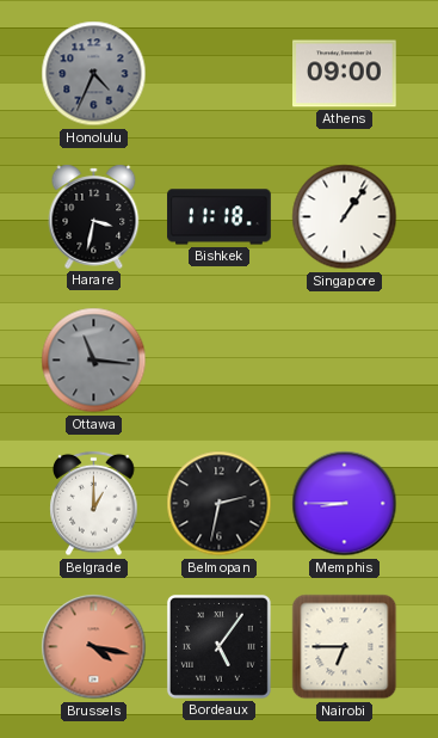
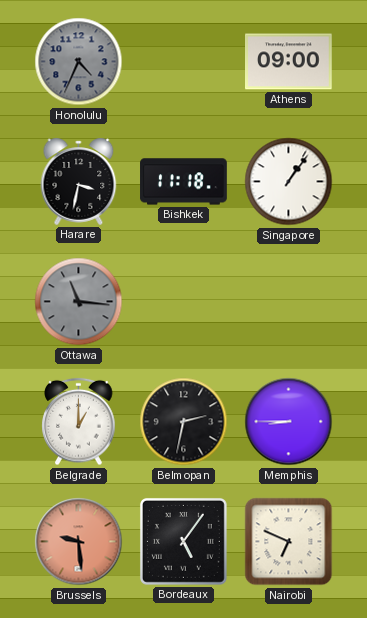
Brussels: 4:17 -> 9:29
Nairobi: 6:45 -> 6:49
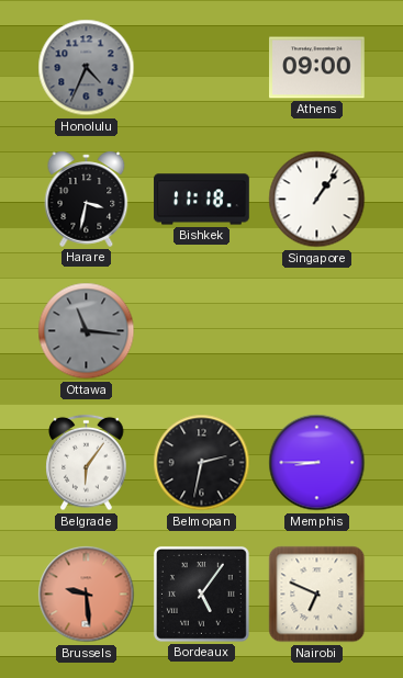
Belgrade: 1:00 -> 6:06
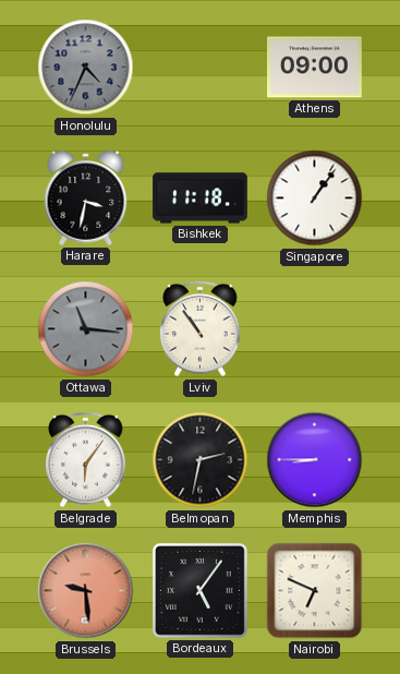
Lviv: none -> 10:54
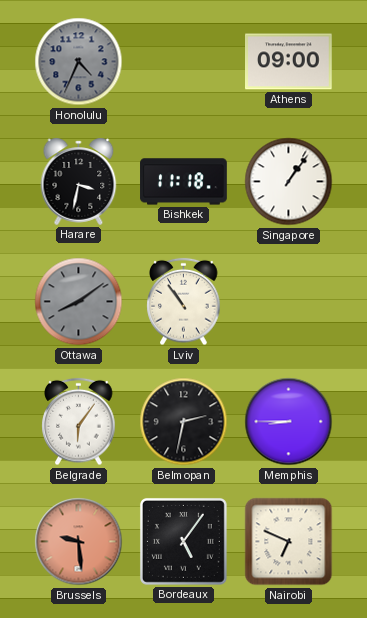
Ottawa: 11:16 -> 8:09
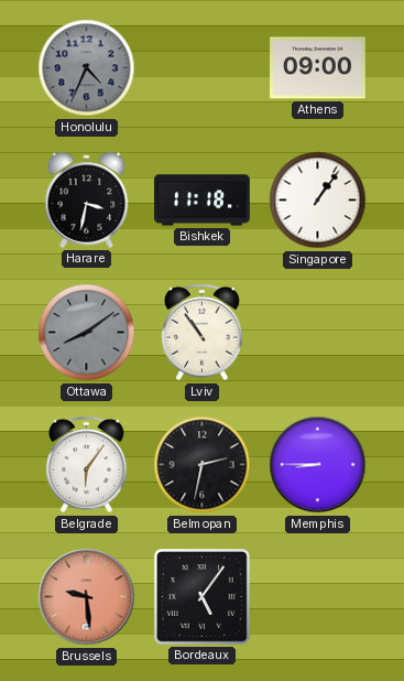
Nairobi: 6:49 -> none
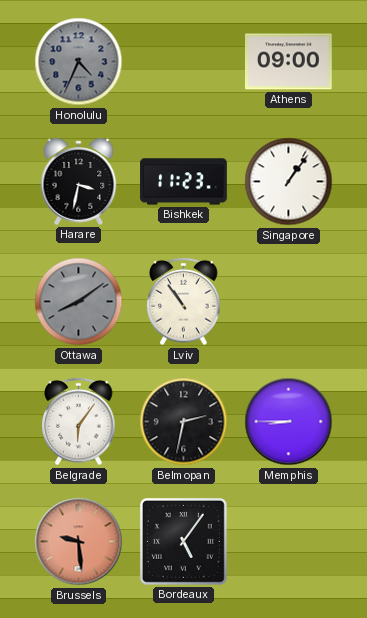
Bishkek: 11:18 -> 11:23
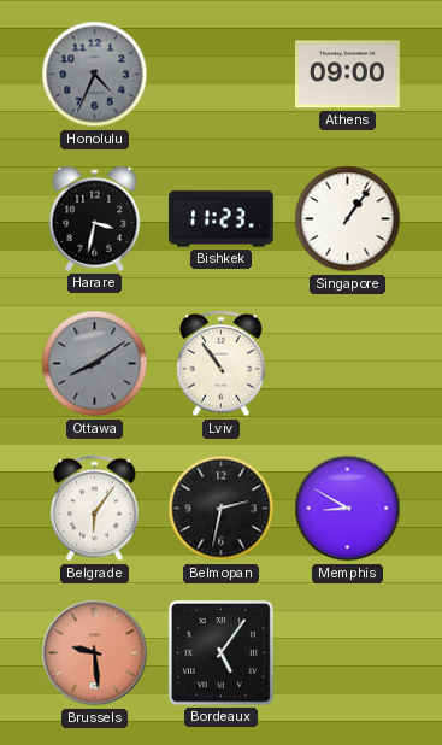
Memphis: 8:45 -> 8:50
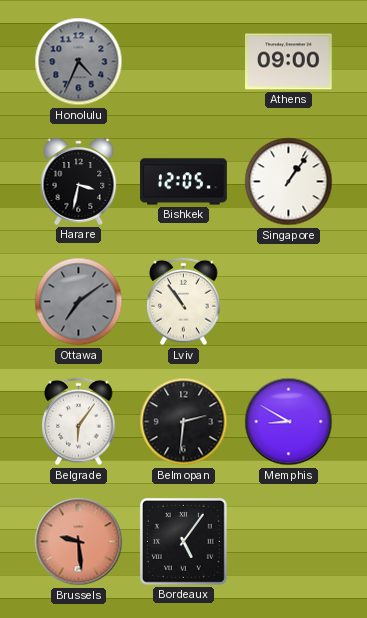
Bishkek: 11:23 -> 12:05
Ottawa: 8:09 -> 7:09
Belmopan: 2:32 -> 2:31
